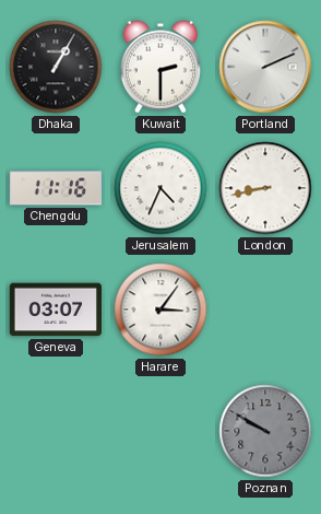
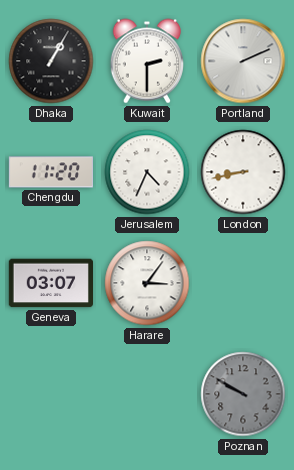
Chengdu: 11:16 -> 11:20
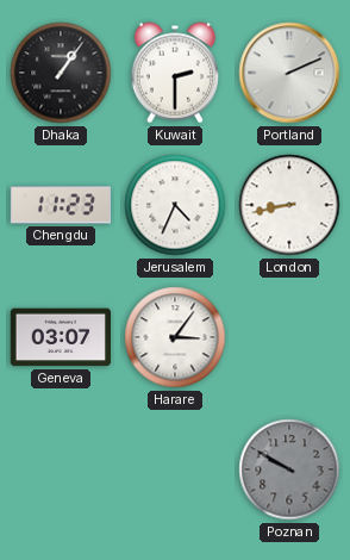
Dhaka: 1:05 -> 1:06
Chengdu: 11:20 -> 11:23
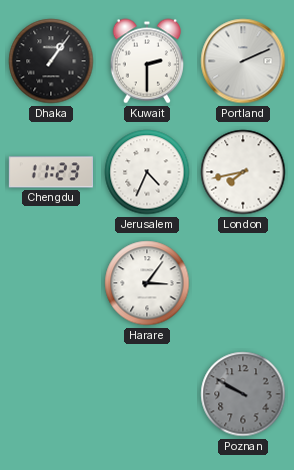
London: 8:43 -> 7:43
Geneva: 03:07 -> none
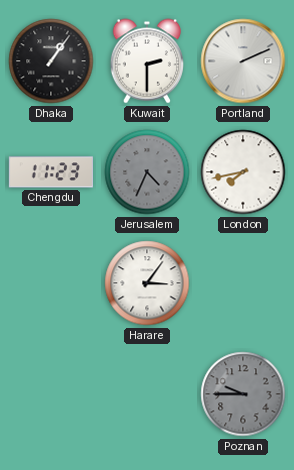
Jerusalem dial: white -> grey
Poznan: 9:50 -> 9:45
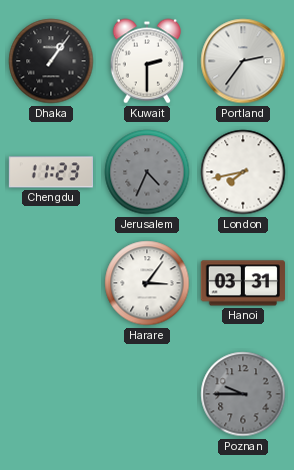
Portland: 2:11 -> 2:36
Hanoi: none -> 03:31
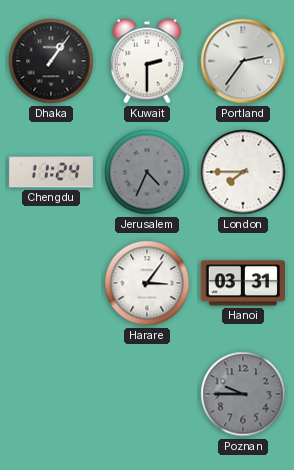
Chengdu: 11:23 -> 11:24
London: 7:43 -> 7:45
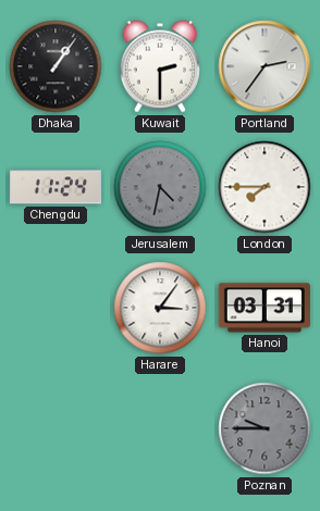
Jerusalem: 4:34 -> 4:32
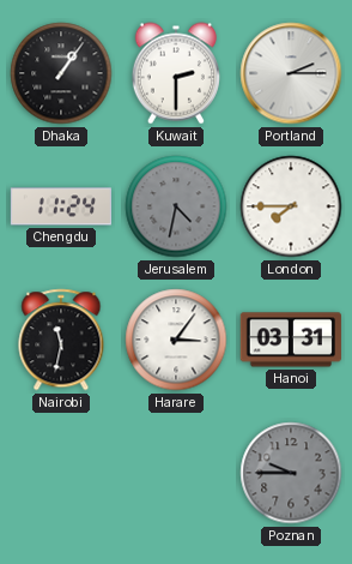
Portland: 2:36 -> 2:15
Nairobi: none -> 11:32
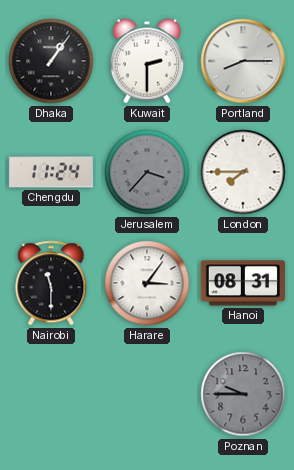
Portland: 2:15 -> 8:15
Jerusalem: 4:32 -> 3:37
Nairobi: 11:32 -> 11:30
Hanoi: 03:31 -> 08:31
